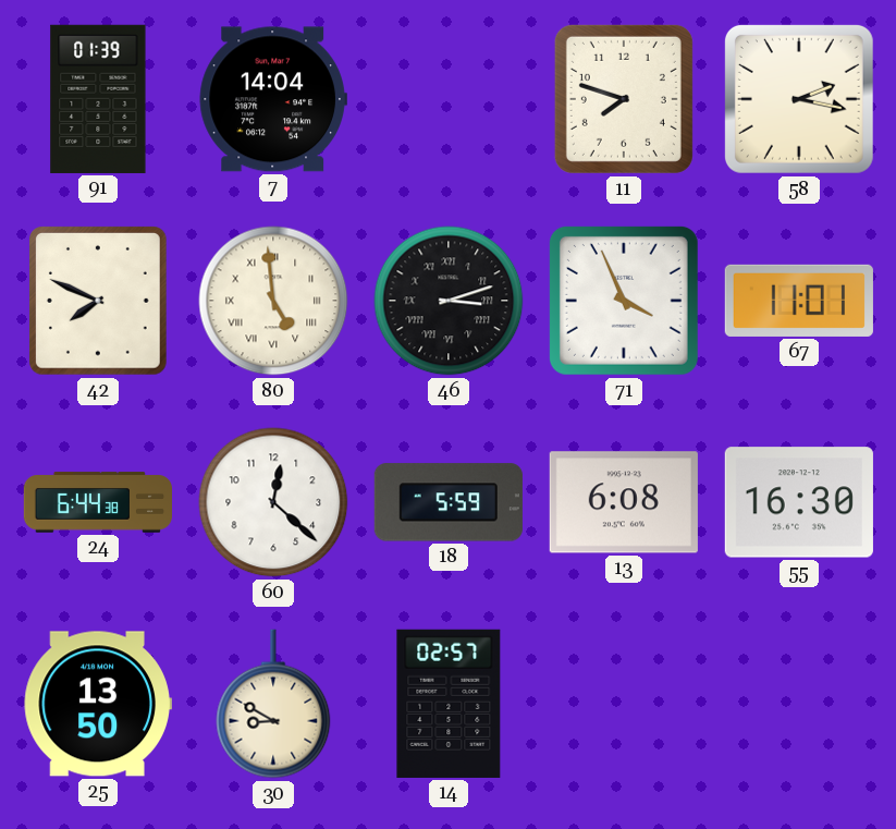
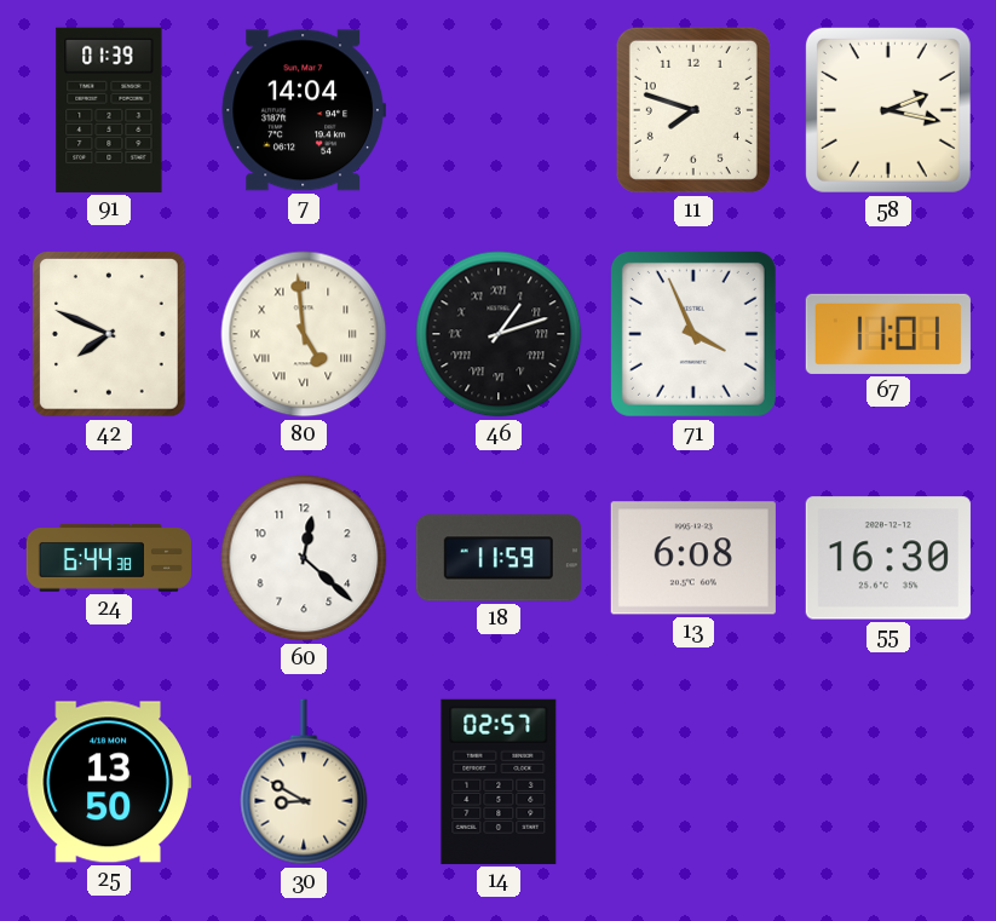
46: 3:12 -> 1:12
18: 5:59 -> 11:59
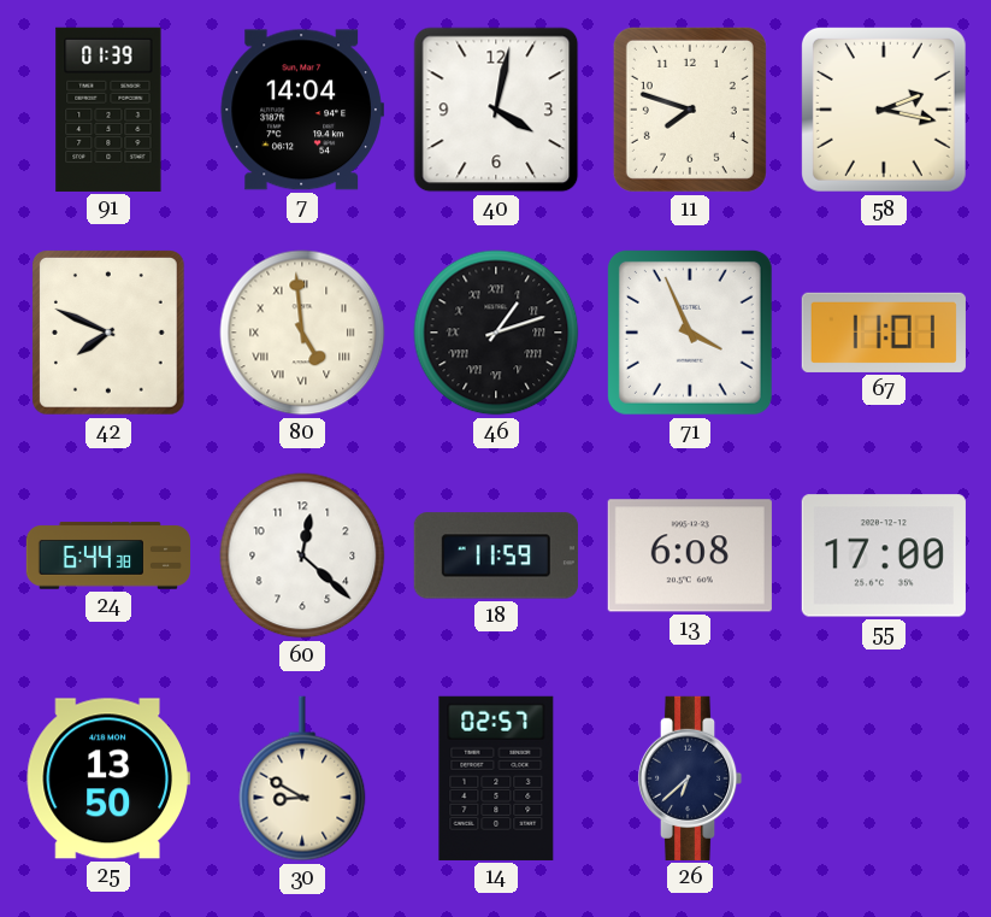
40: none -> 4:02
55: 16:30 -> 17:00
26: none -> 6:38
